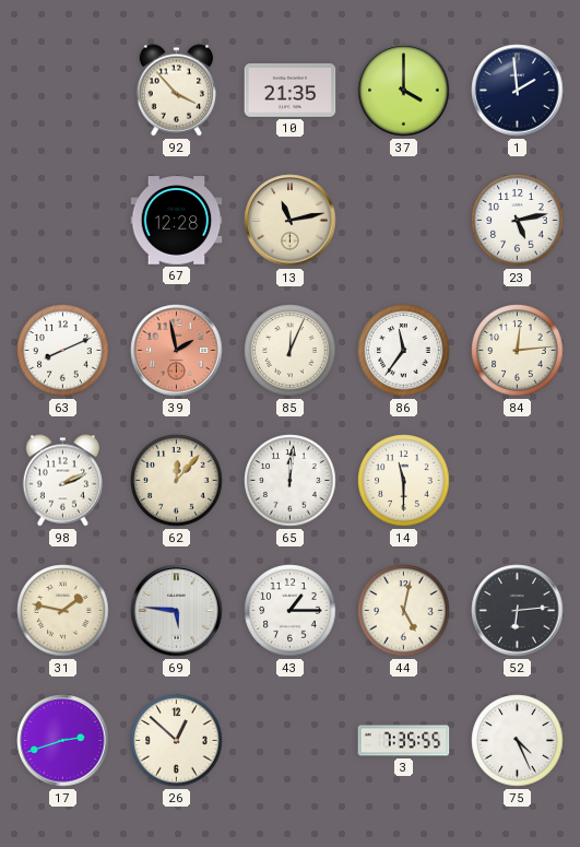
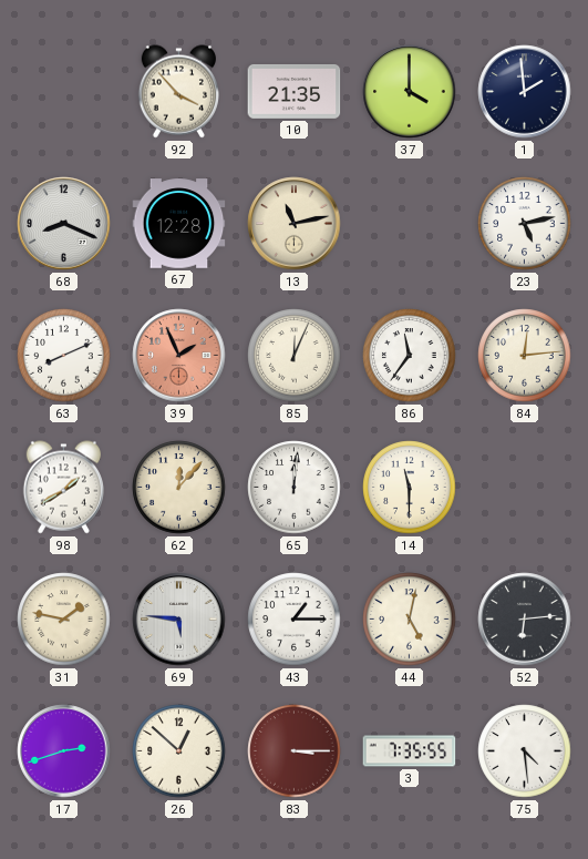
68: none -> 8:19
39: 1:58 -> 1:56
98: 2:11 -> 1:40
83: none -> 3:15
75: 4:26 -> 4:29
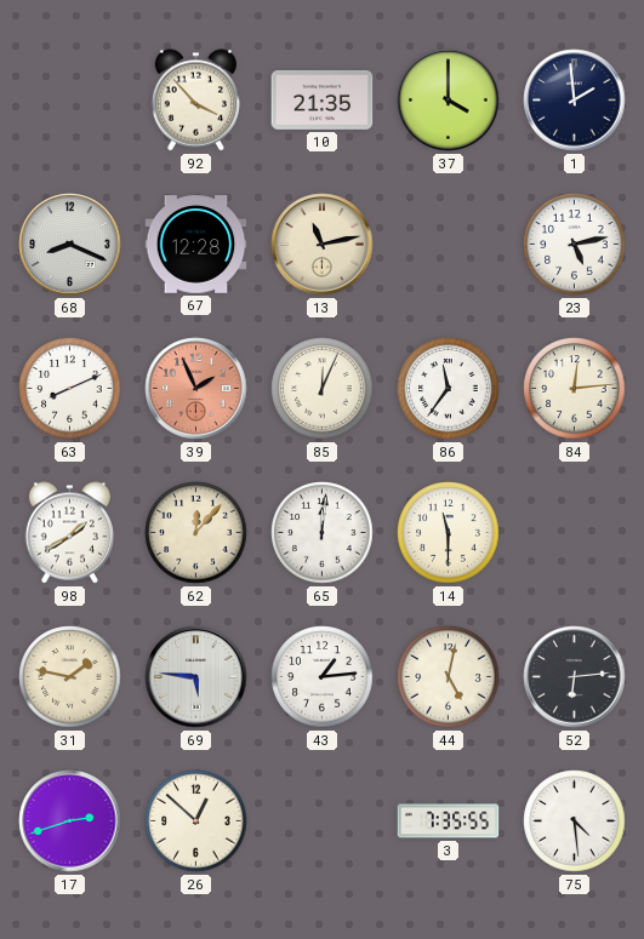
43: 1:15 -> 1:14
83: 3:15 -> none
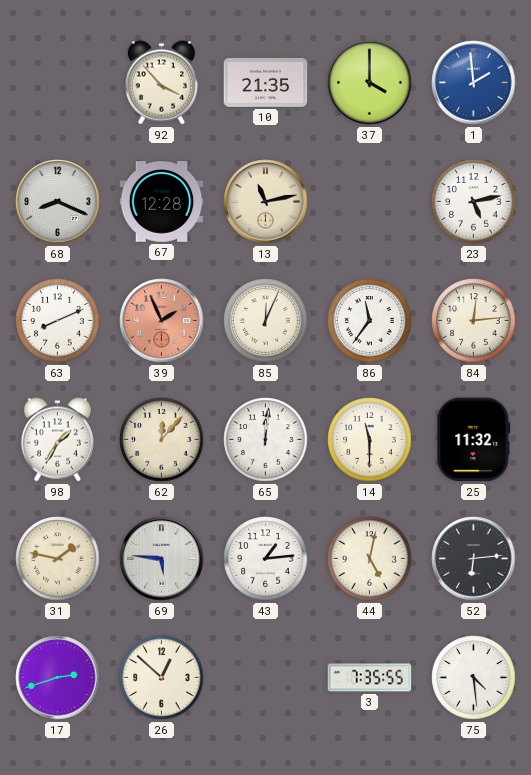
1 dial: navy -> blue
98: 1:40 -> 1:35
25: none -> 11:32
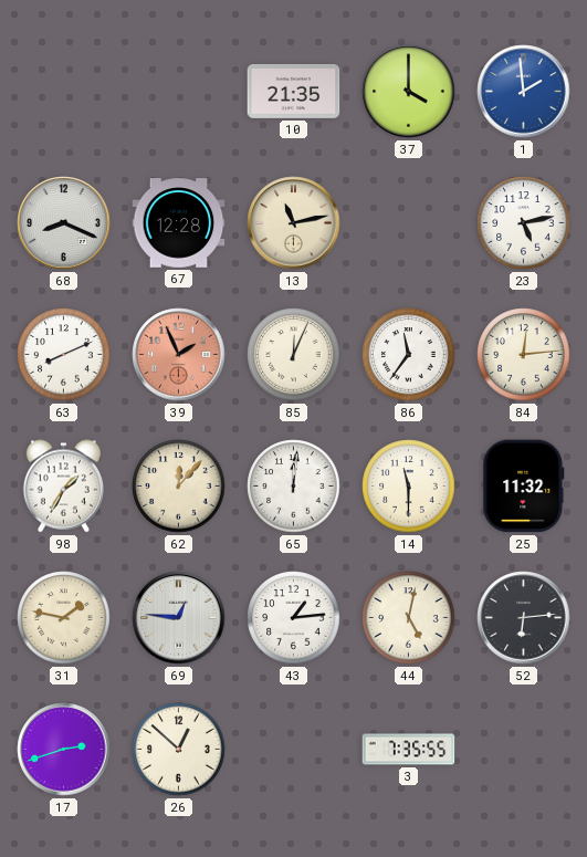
92: 3:53 -> none
69: 5:46 -> 12:46
75: 4:29 -> none
